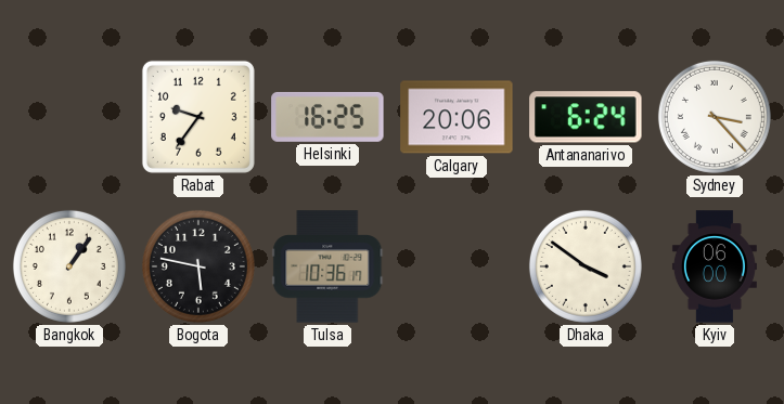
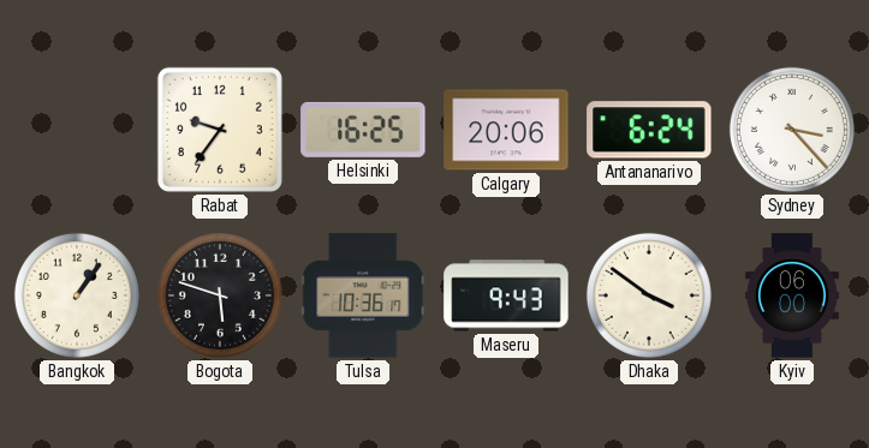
Bogota: 5:47 -> 5:48
Maseru: none -> 9:43
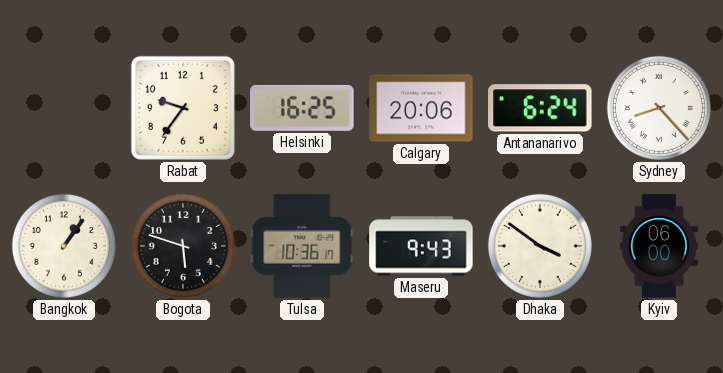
Sydney: 3:23 -> 8:23
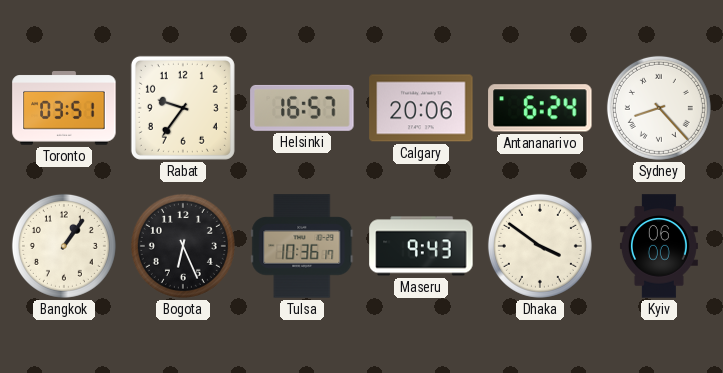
Toronto: none -> 03:51
Helsinki: 16:25 -> 16:57
Bogota: 5:48 -> 6:26
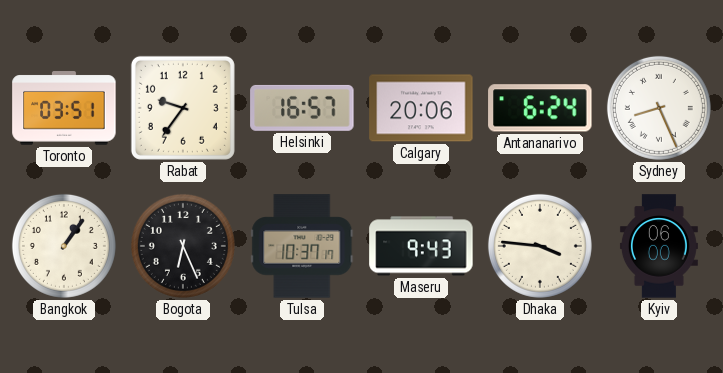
Sydney: 8:23 -> 8:26
Tulsa: 10:36 -> 10:37
Dhaka: 3:51 -> 3:46
